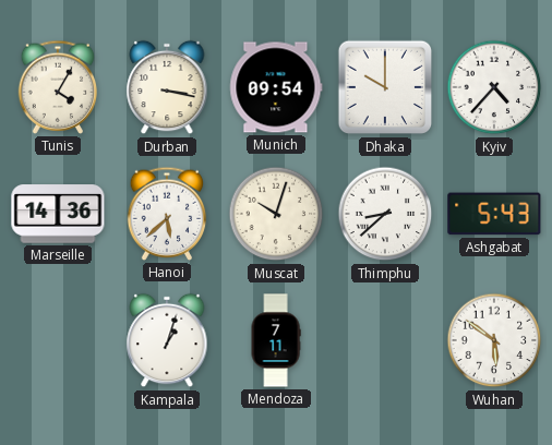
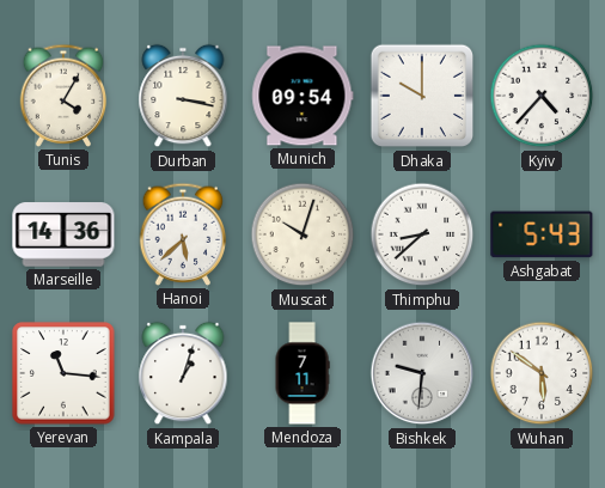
Yerevan: none -> 11:16
Bishkek: none -> 9:31
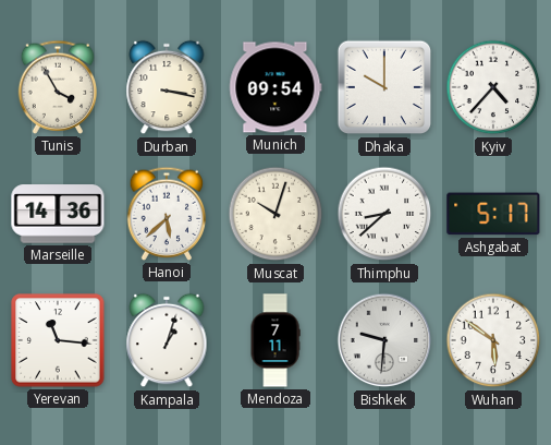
Tunis: 4:05 -> 3:55
Ashgabat: 5:43 -> 5:17
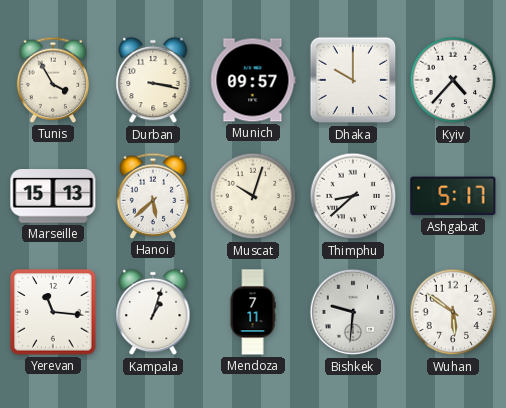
Munich: 09:54 -> 09:57
Marseille: 14:36 -> 15:13
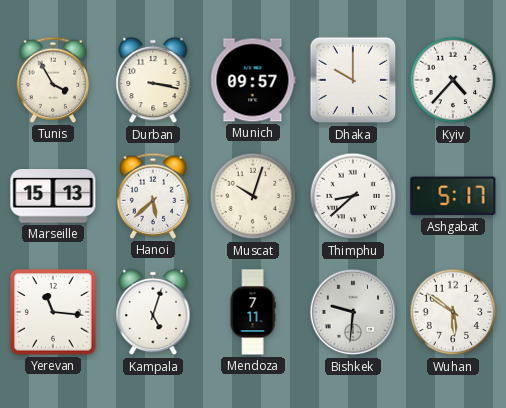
Kampala: 1:03 -> 5:03
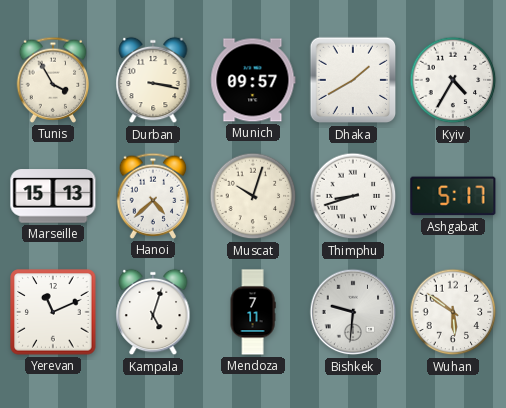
Dhaka: 10:00 -> 1:40
Kyiv: 4:37 -> 4:35
Hanoi: 5:38 -> 4:38
Thimphu: 8:38 -> 8:42
Yerevan: 11:16 -> 11:11
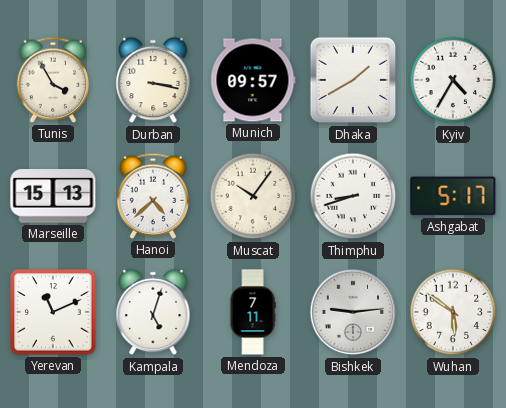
Muscat: 10:03 -> 10:06
Bishkek: 9:31 -> 9:14
